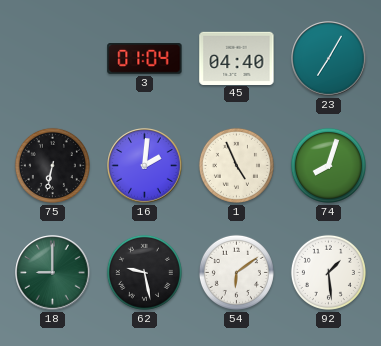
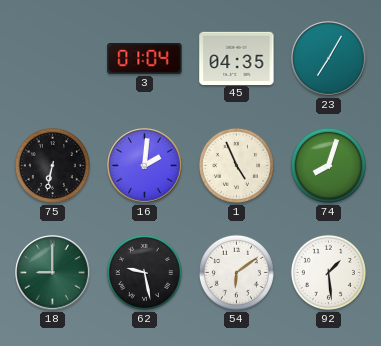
45: 04:40 -> 04:35
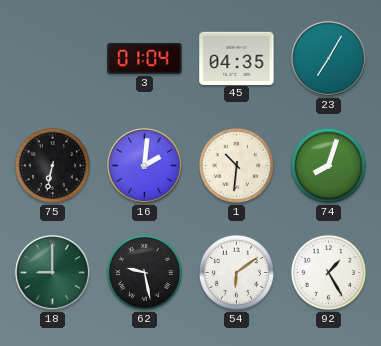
1: 4:56 -> 10:31
92: 1:29 -> 1:25
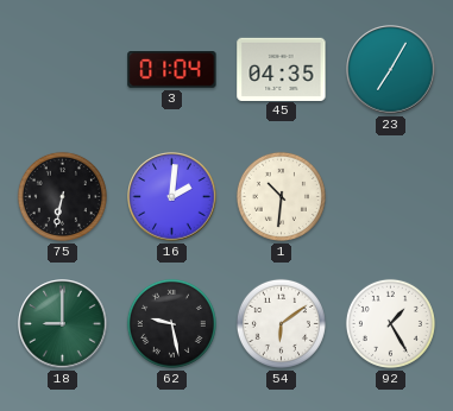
74: 8:03 -> none
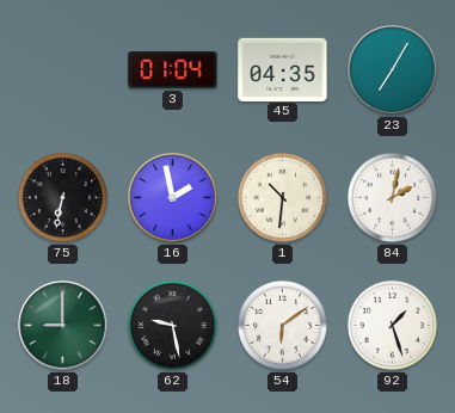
16: 2:01 -> 1:58
84: none -> 2:02
92: 1:25 -> 1:27
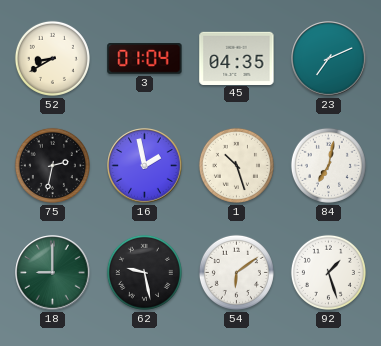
52: none -> 8:40
23: 7:05 -> 7:11
75: 6:32 -> 2:32
1: 10:31 -> 10:27
84: 2:02 -> 7:02
